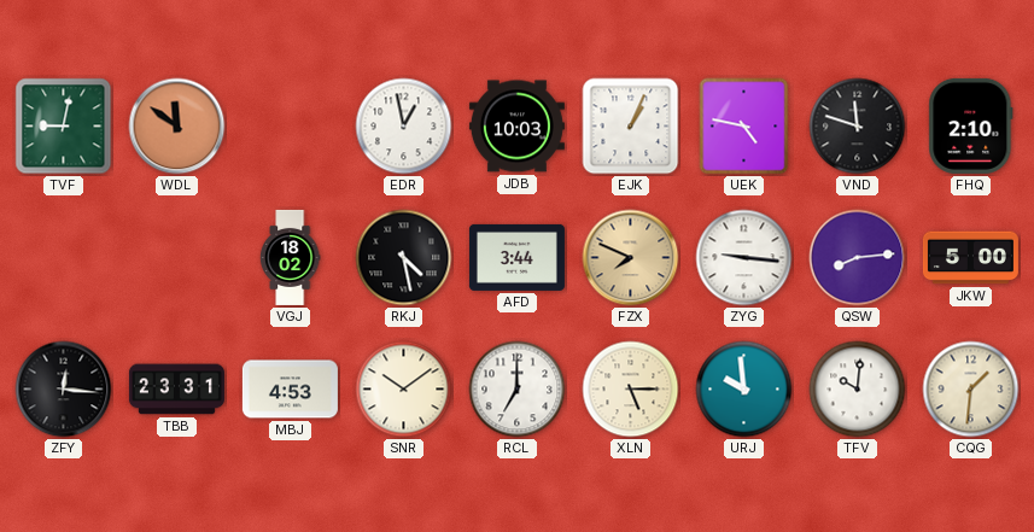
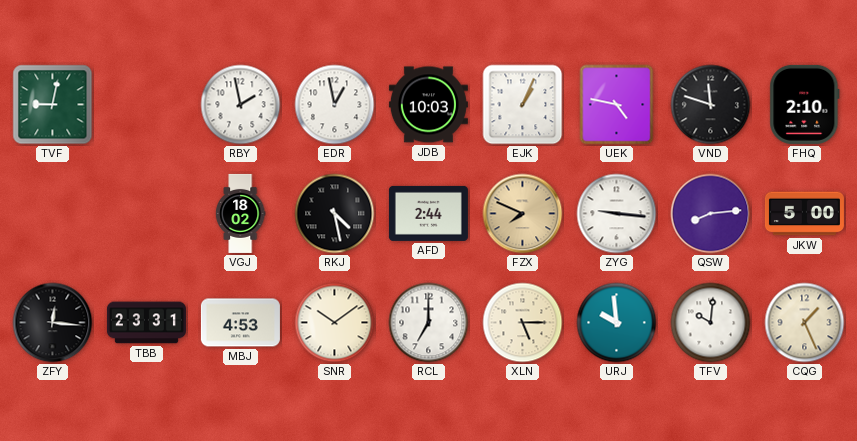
WDL: 11:51 -> none
RBY: none -> 1:58
AFD: 3:44 -> 2:44
CQG: 1:31 -> 1:26
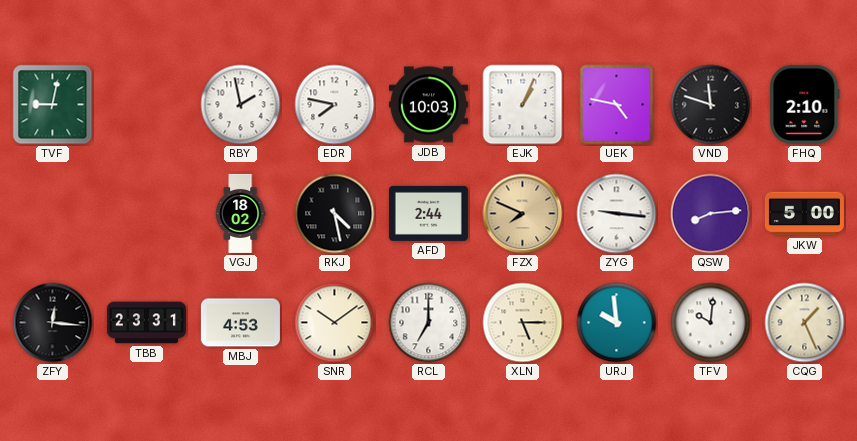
EDR: 12:58 -> 7:47
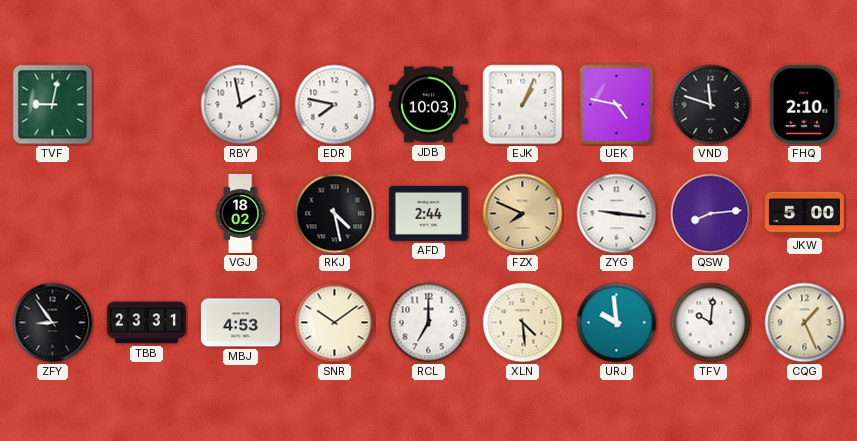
ZFY: 12:16 -> 8:54
XLN: 5:15 -> 4:29
